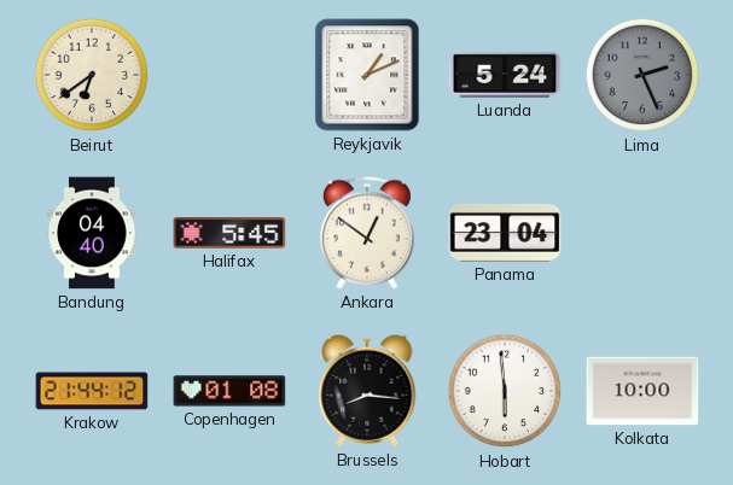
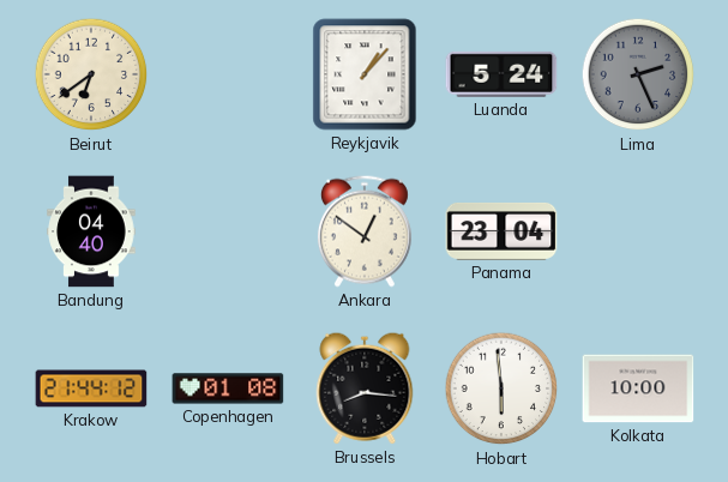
Reykjavik: 1:11 -> 1:07
Halifax: 5:45 -> none
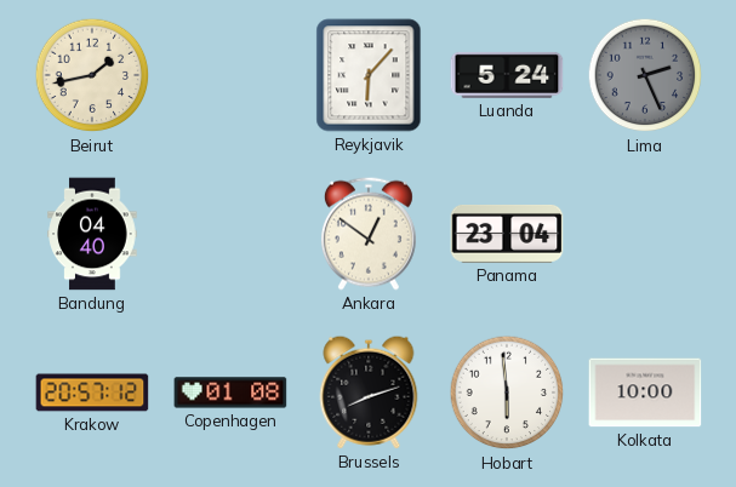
Beirut: 6:39 -> 1:43
Reykjavik: 1:07 -> 6:07
Krakow: 21:44 -> 20:57
Brussels: 8:16 -> 8:12
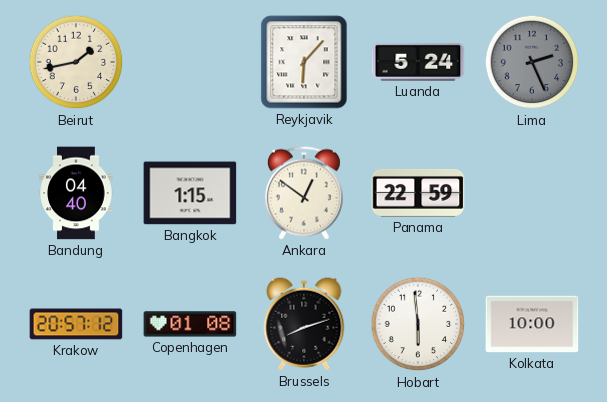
Bangkok: none -> 1:15
Panama: 23:04 -> 22:59
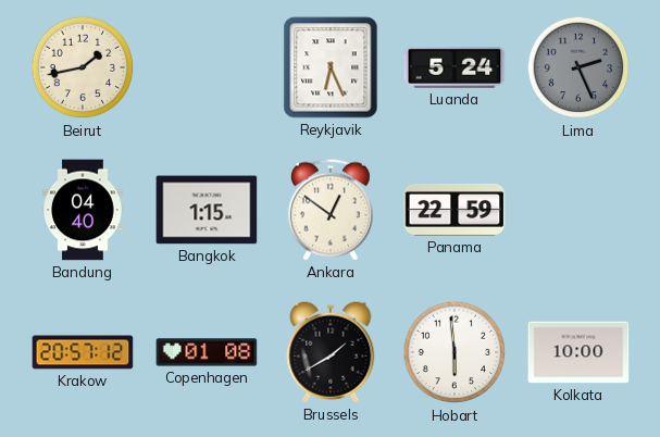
Reykjavik: 6:07 -> 6:26
Brussels: 8:12 -> 1:40
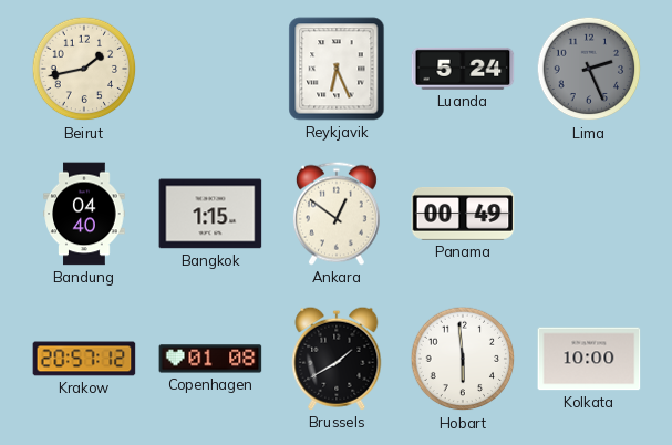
Panama: 22:59 -> 00:49
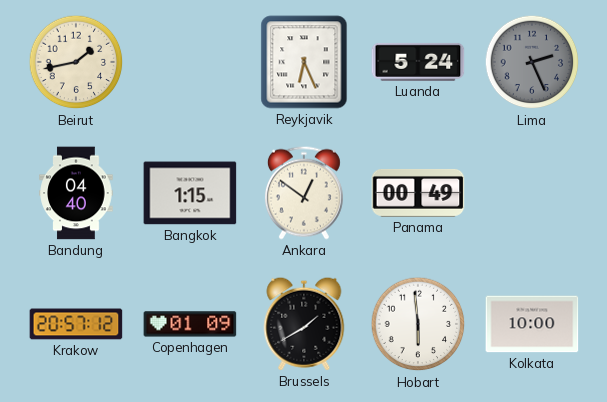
Copenhagen: 01:08 -> 01:09
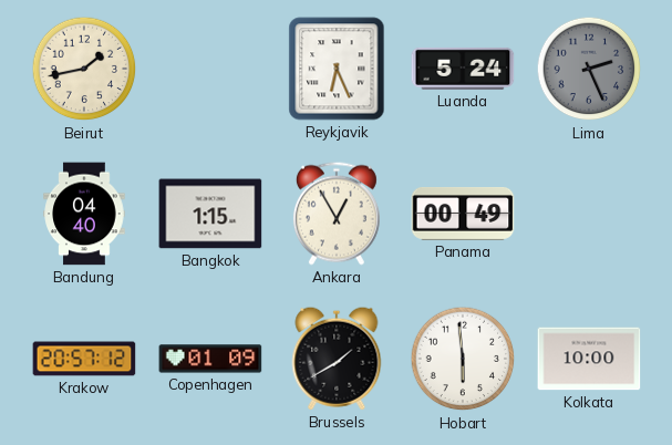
Ankara: 12:51 -> 12:55
